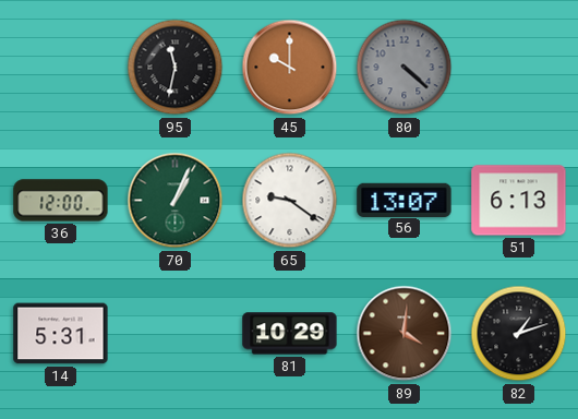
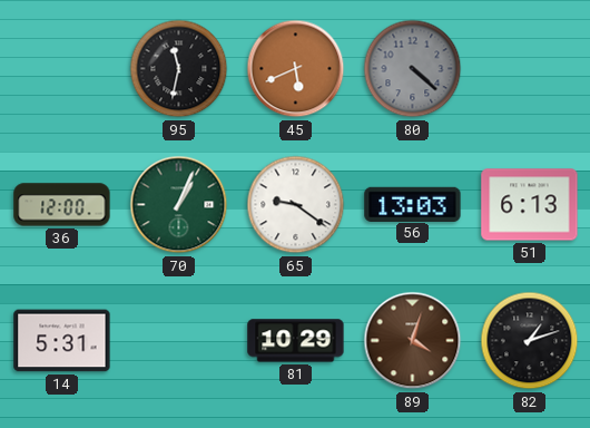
45: 10:00 -> 5:41
56: 13:07 -> 13:03
89: 4:01 -> 4:03
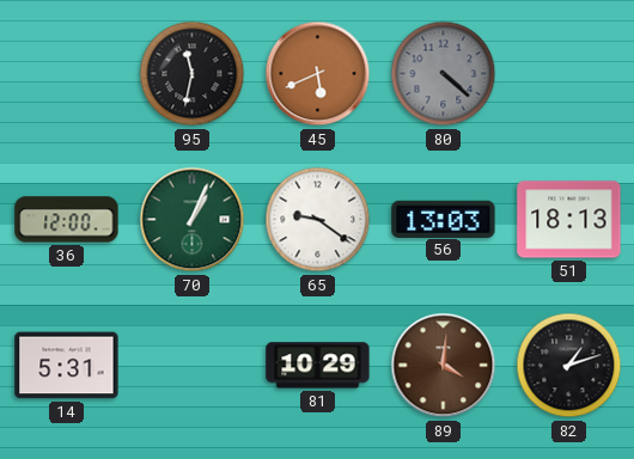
51: 6:13 -> 18:13
89: 4:03 -> 4:01
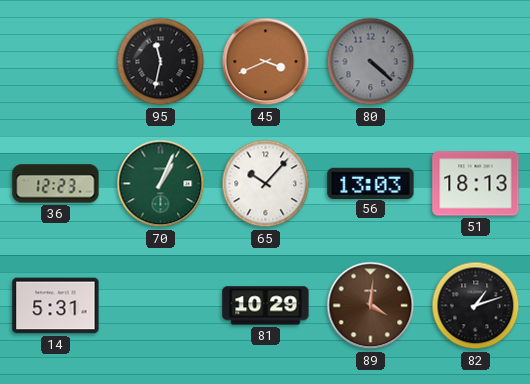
45: 5:41 -> 3:41
36: 12:00 -> 12:23
65: 9:21 -> 10:07
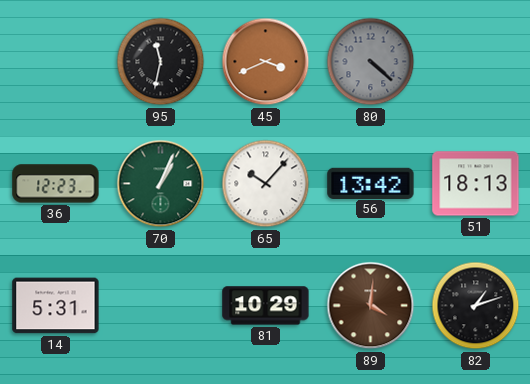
56: 13:03 -> 13:42
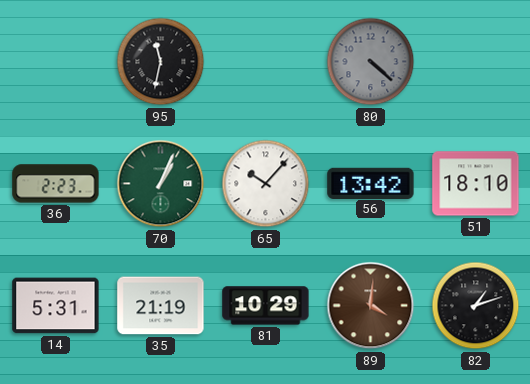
45: 3:41 -> none
36: 12:23 -> 2:23
51: 18:13 -> 18:10
35: none -> 21:19
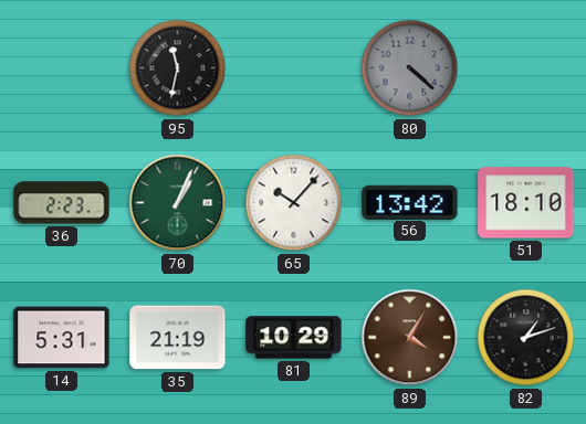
89: 4:01 -> 4:05
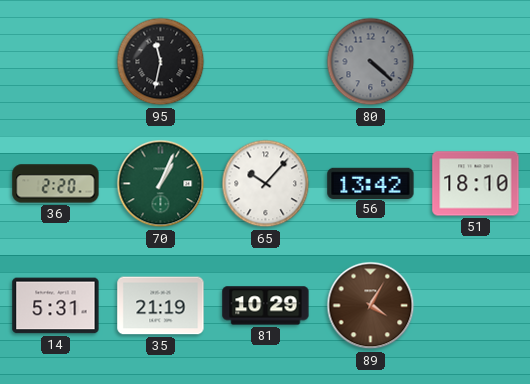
36: 2:23 -> 2:20
82: 1:12 -> none
